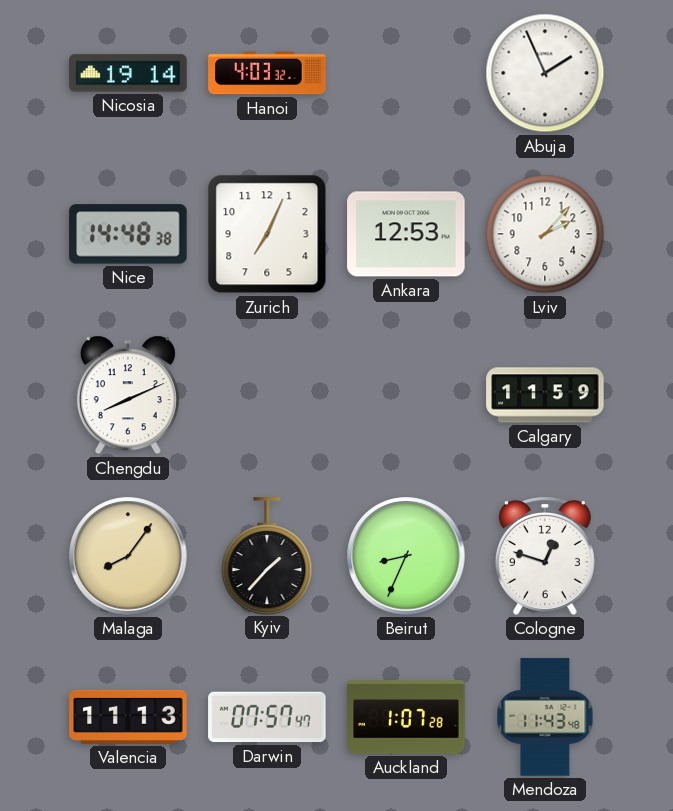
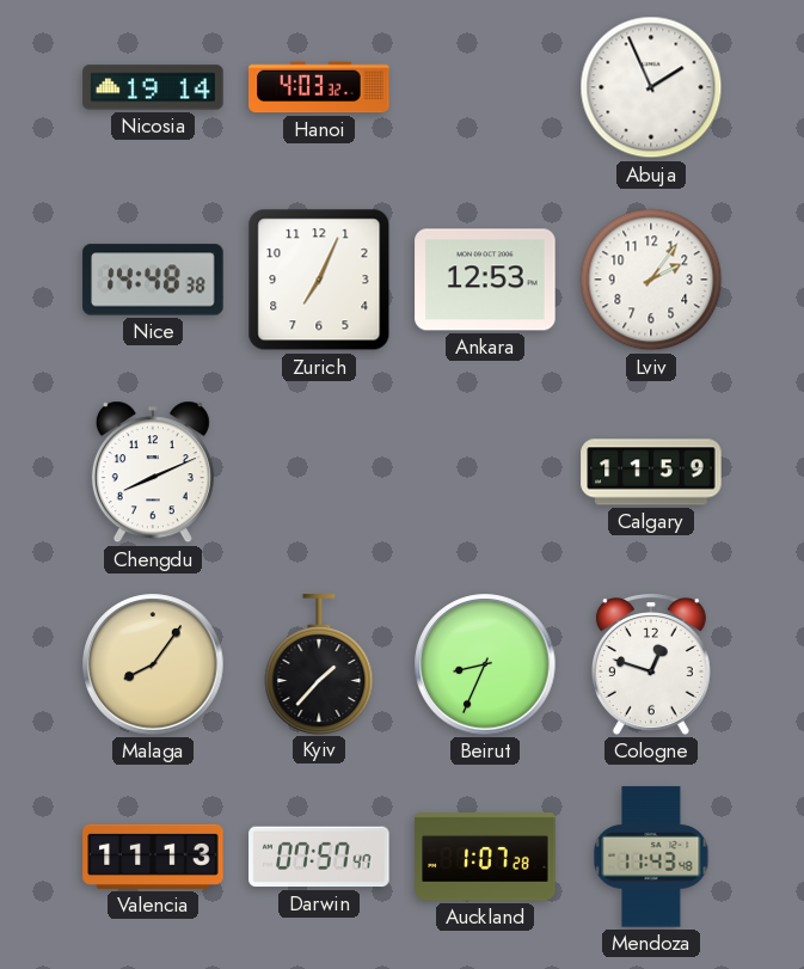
Lviv: 2:07 -> 2:06
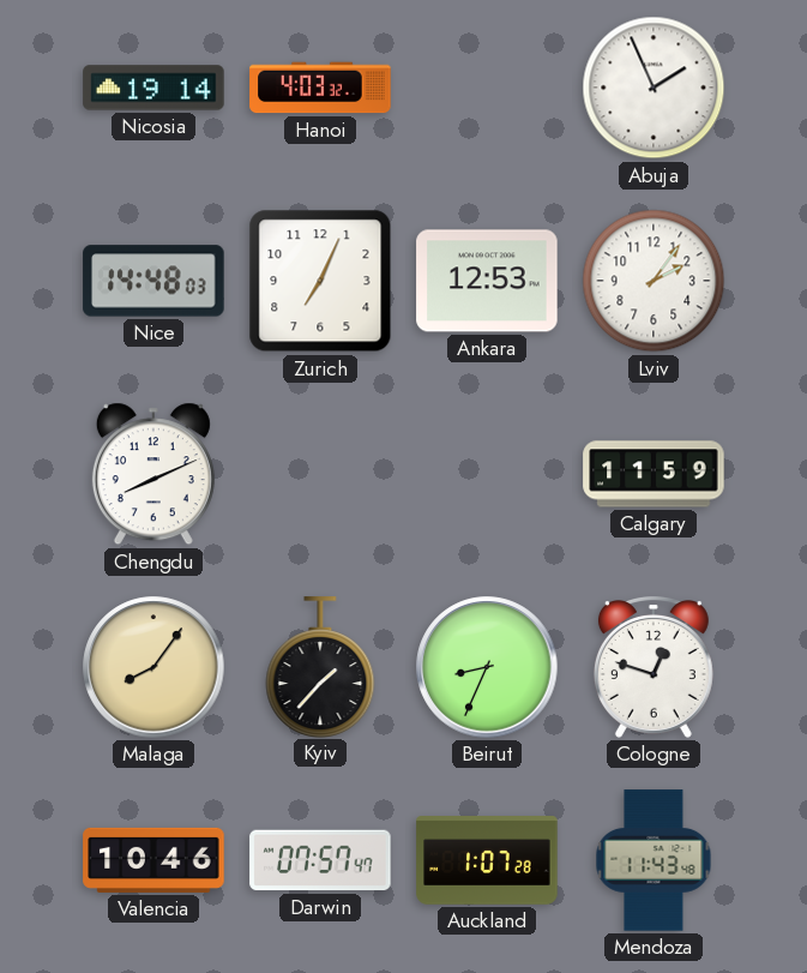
Nice: 14:48:38 -> 14:48:03
Valencia: 11:13 -> 10:46
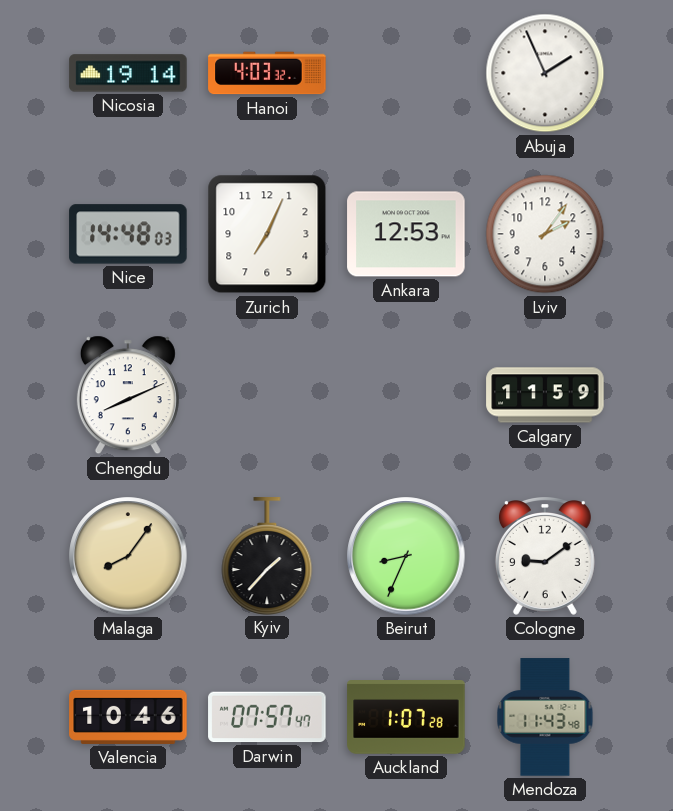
Cologne: 12:48 -> 9:09
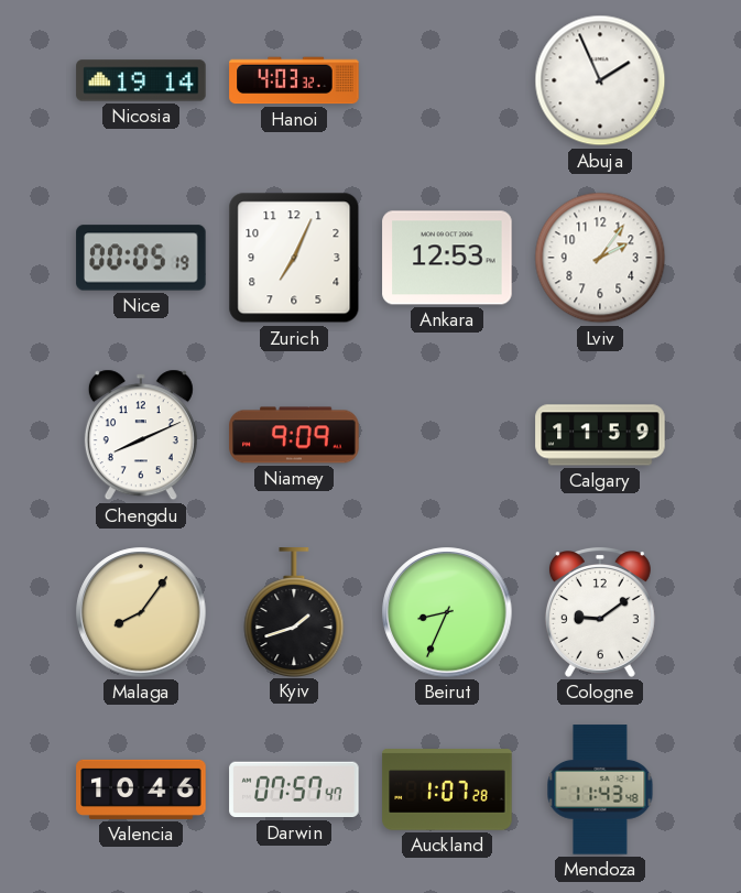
Nice: 14:48 -> 00:05
Niamey: none -> 9:09
Kyiv: 1:37 -> 1:42
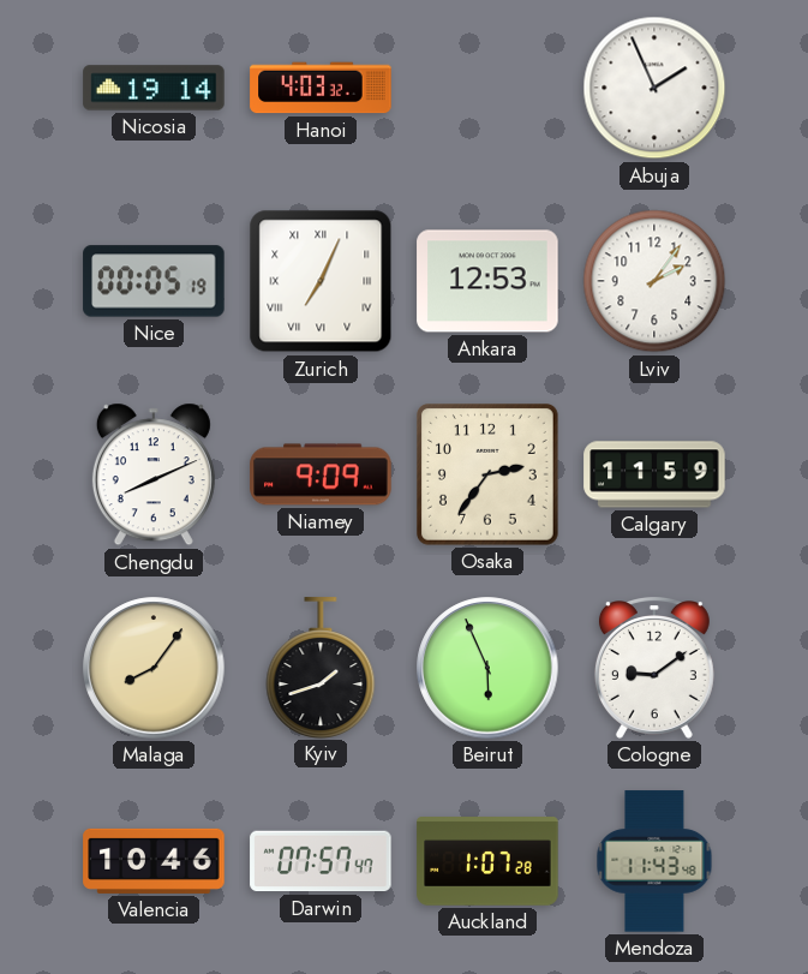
Zurich numerals: Arabic -> Roman
Osaka: none -> 2:36
Beirut: 8:34 -> 5:56
